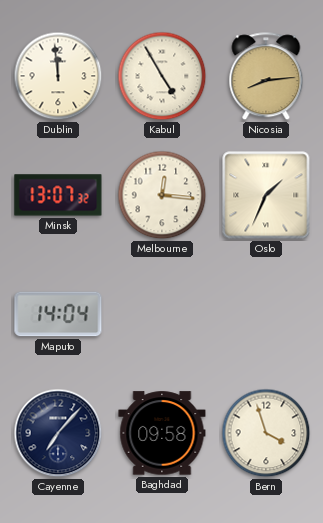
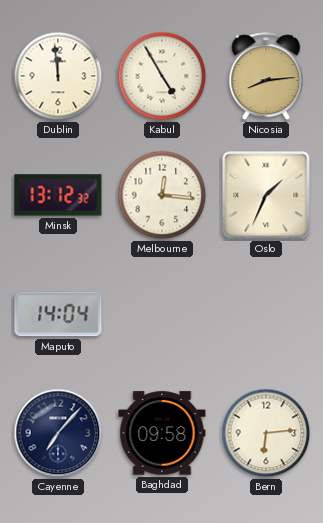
Minsk: 13:07 -> 13:12
Bern: 3:57 -> 6:14
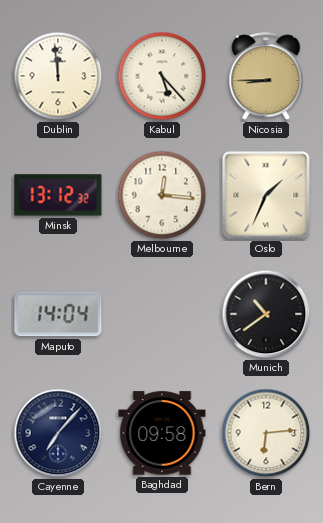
Kabul: 4:55 -> 5:23
Nicosia: 8:14 -> 8:45
Munich: none -> 10:39
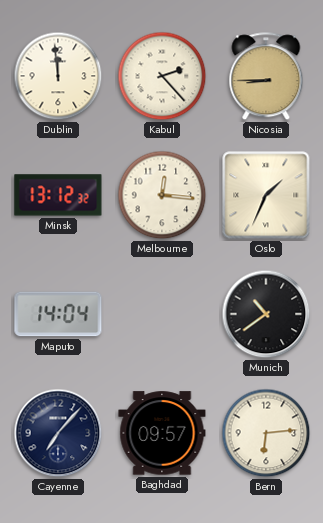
Kabul: 5:23 -> 2:23
Baghdad: 09:58 -> 09:57
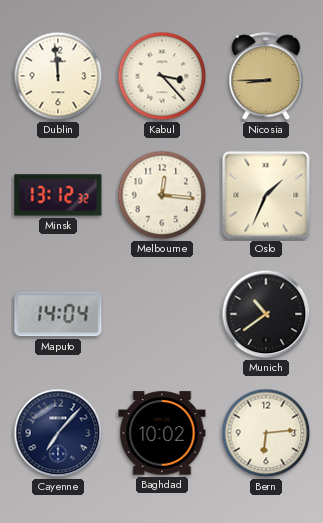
Kabul: 2:23 -> 3:23
Baghdad: 09:57 -> 10:02
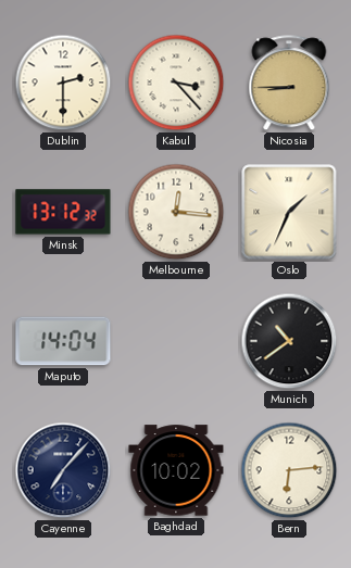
Dublin: 11:59 -> 2:30
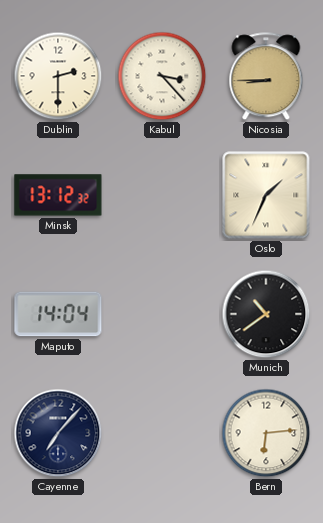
Melbourne: 12:16 -> none
Baghdad: 10:02 -> none
